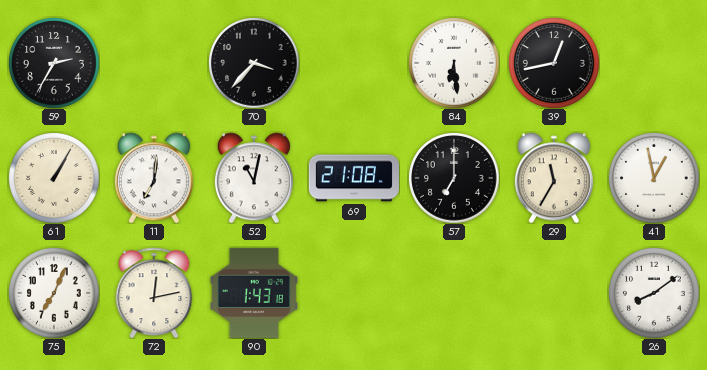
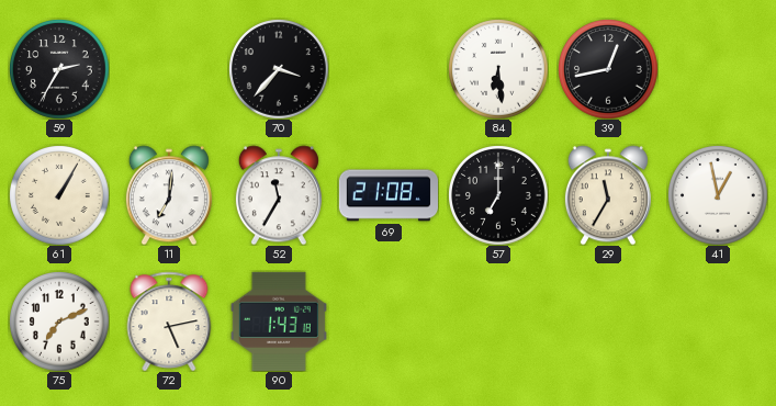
52: 11:02 -> 11:35
75: 7:04 -> 7:11
72: 12:13 -> 5:13
26: 8:09 -> none
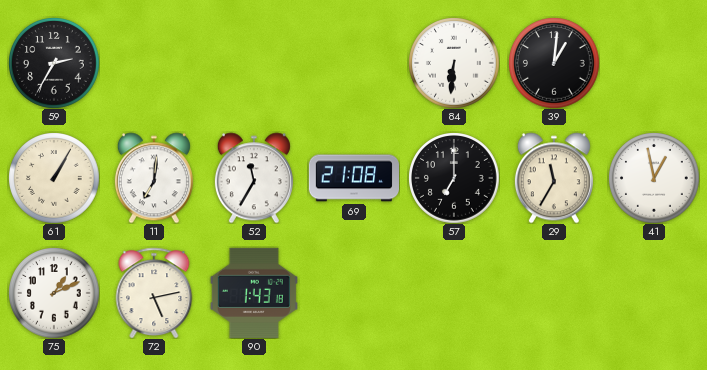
70: 3:37 -> none
84: 6:29 -> 6:31
39: 12:43 -> 1:01
75: 7:11 -> 1:11
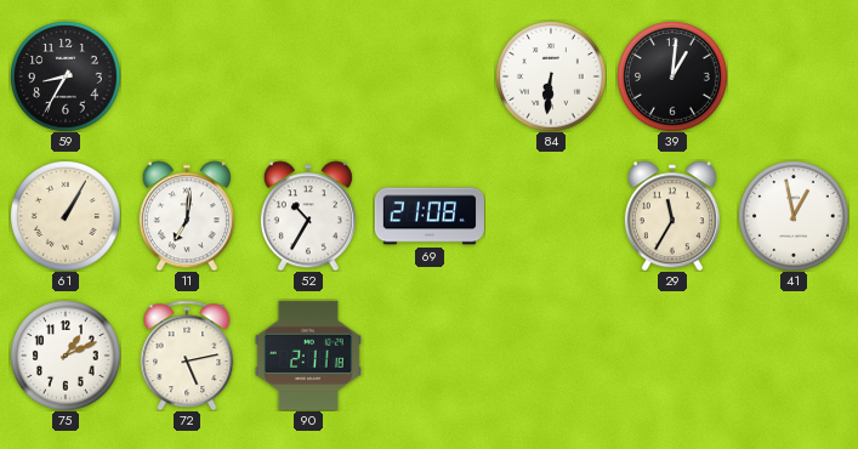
59: 2:35 -> 8:35
52: 11:35 -> 10:35
57: 7:00 -> none
90: 1:43 -> 2:11
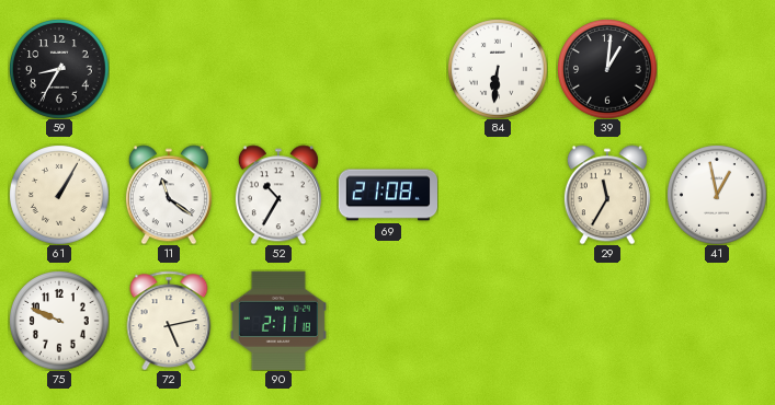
11: 7:01 -> 11:21
75: 1:11 -> 9:49
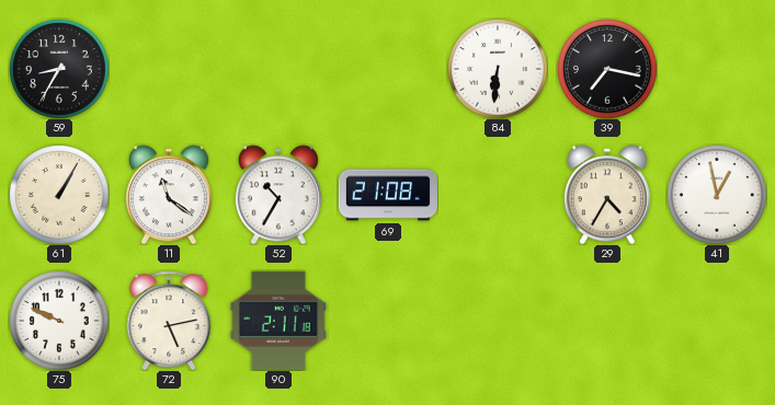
39: 1:01 -> 7:17
29: 11:35 -> 4:35
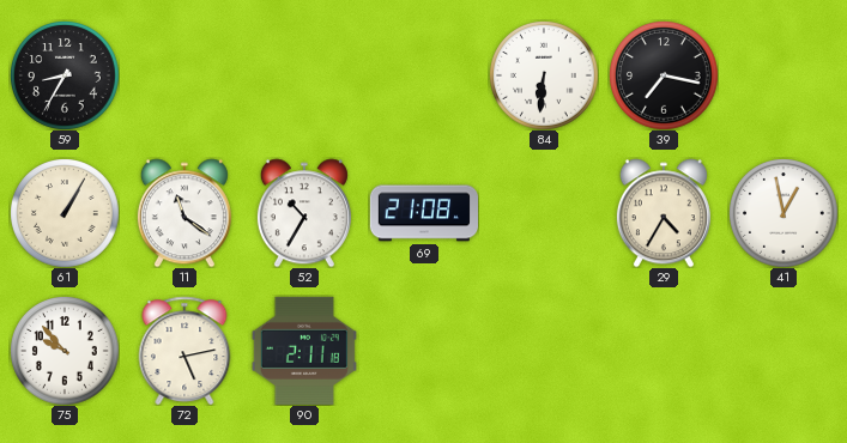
75: 9:49 -> 9:53
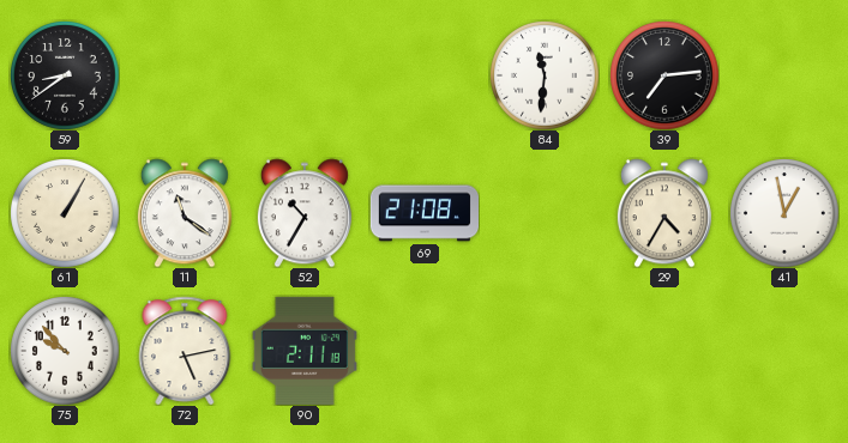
59: 8:35 -> 8:39
84: 6:31 -> 11:31
39: 7:17 -> 7:14
